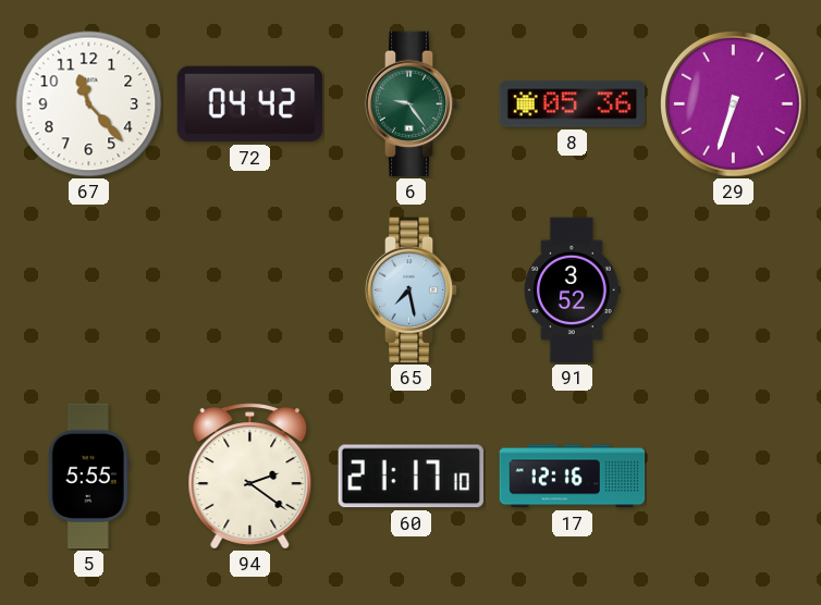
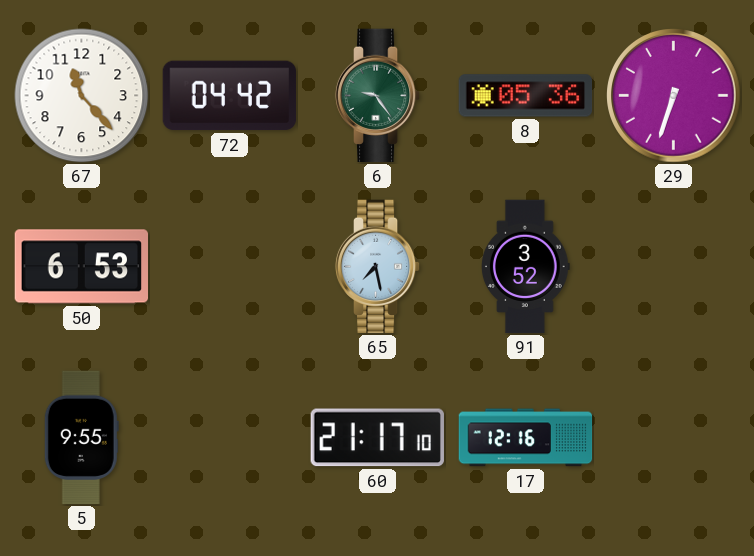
50: none -> 6:53
5: 5:55 -> 9:55
94: 2:21 -> none
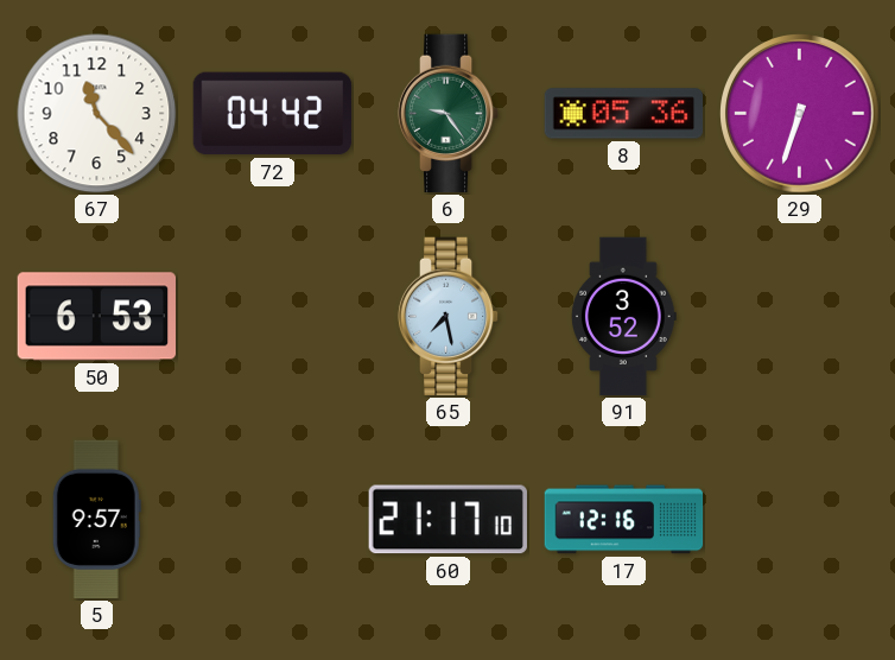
5: 9:55 -> 9:57
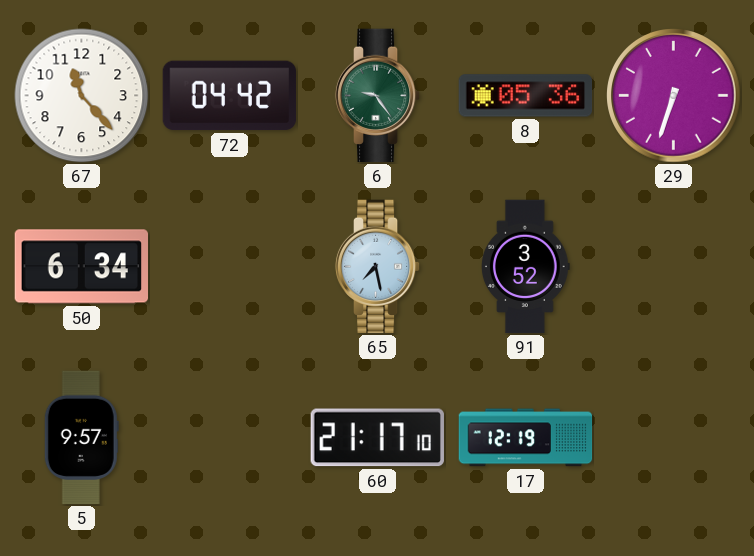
50: 6:53 -> 6:34
17: 12:16 -> 12:19
